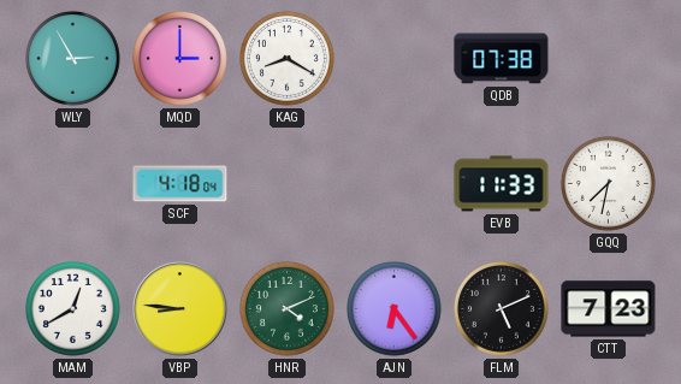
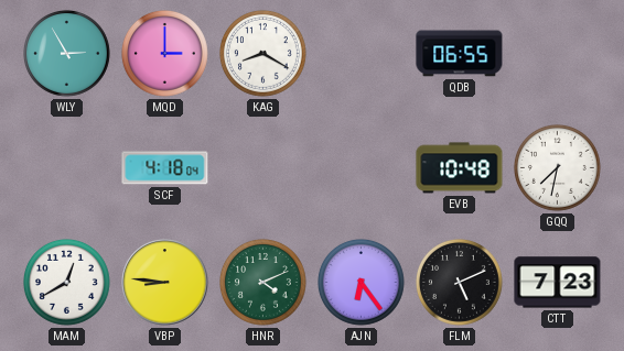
QDB: 07:38 -> 06:55
EVB: 11:33 -> 10:48
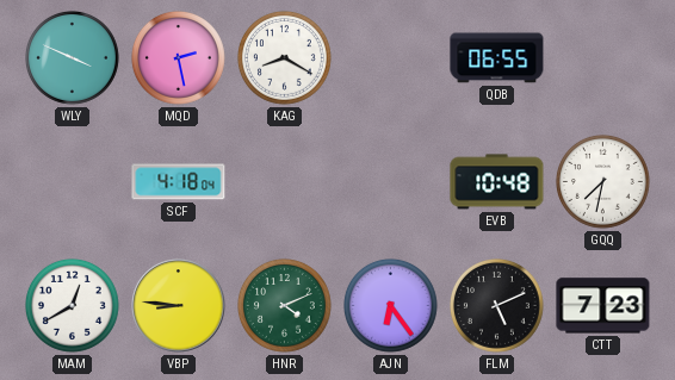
WLY: 2:55 -> 3:49
MQD: 3:00 -> 2:28
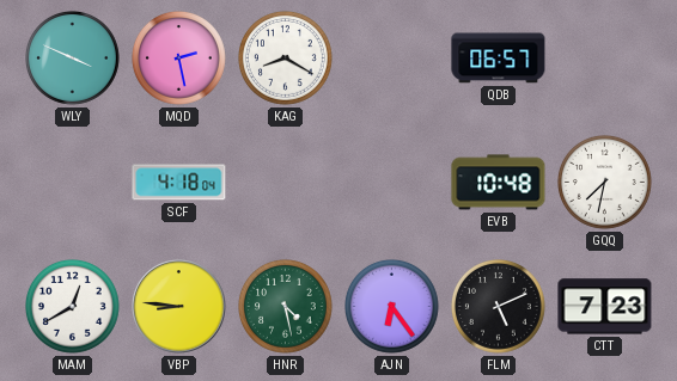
QDB: 06:55 -> 06:57
HNR: 4:11 -> 4:28
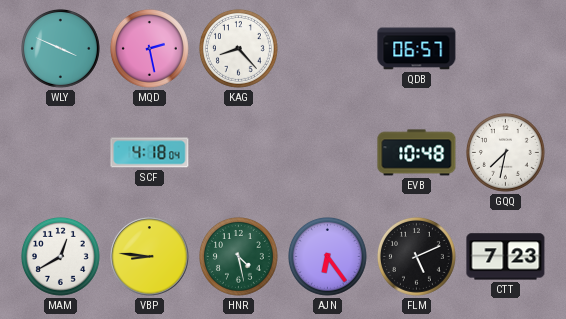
KAG: 8:20 -> 8:23
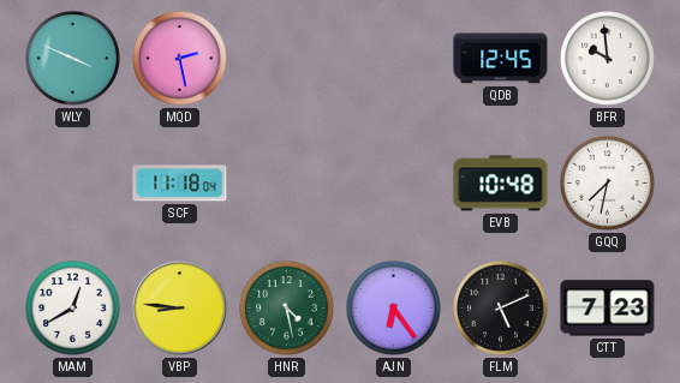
KAG: 8:23 -> none
QDB: 06:57 -> 12:45
BFR: none -> 9:59
SCF: 4:18 -> 11:18
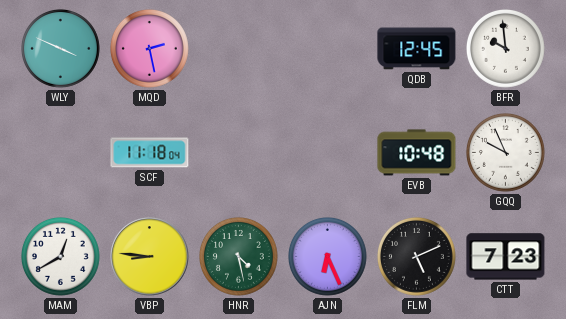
GQQ: 7:32 -> 9:56
AJN: 6:24 -> 6:26
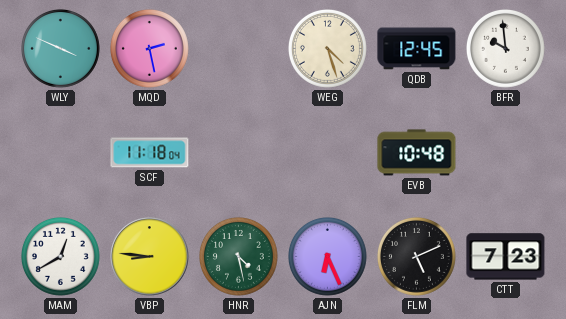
WEG: none -> 4:27
GQQ: 9:56 -> none
